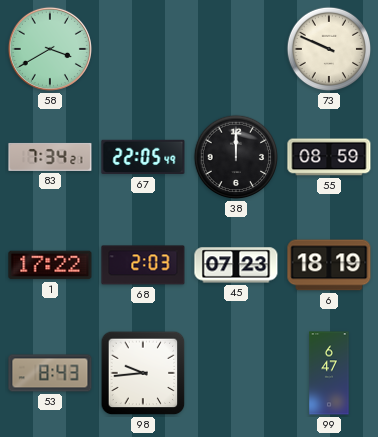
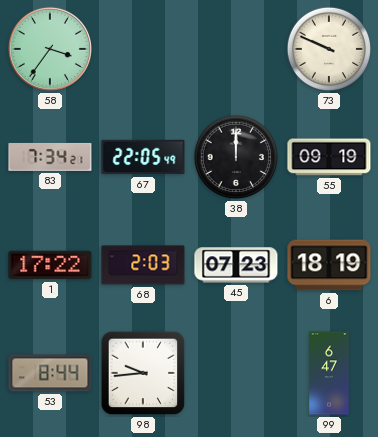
58: 3:40 -> 3:36
55: 08:59 -> 09:19
53: 8:43 -> 8:44
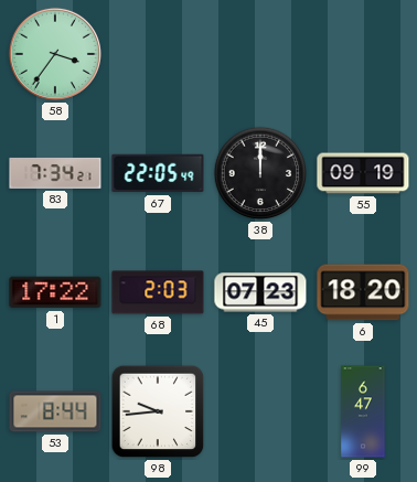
73: 9:49 -> none
6: 18:19 -> 18:20
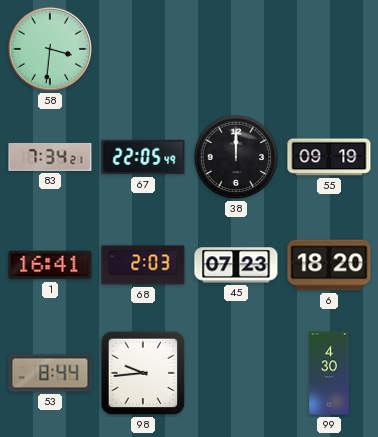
58: 3:36 -> 3:31
1: 17:22 -> 16:41
99: 6:47 -> 4:30
